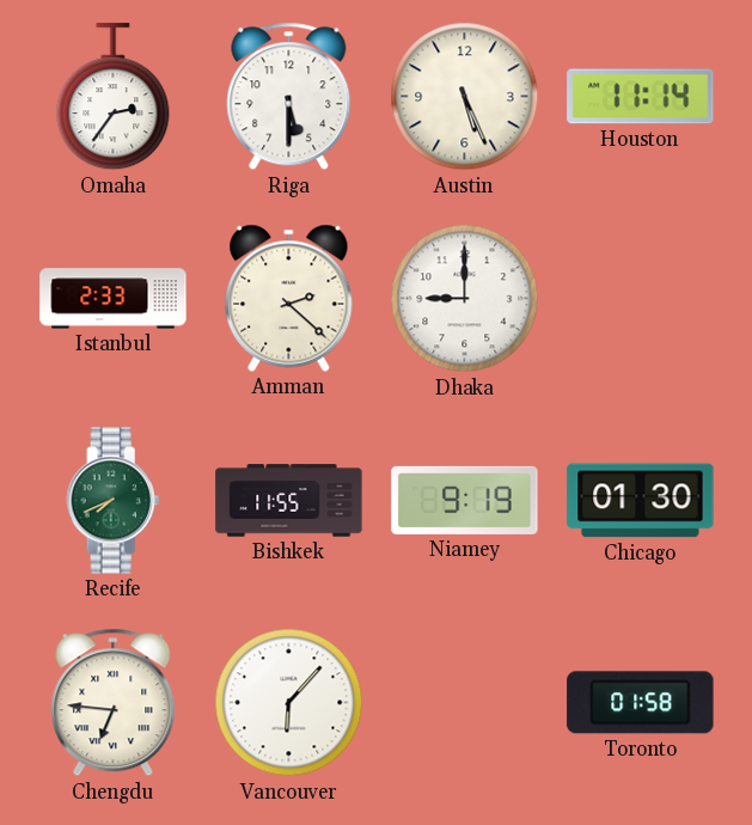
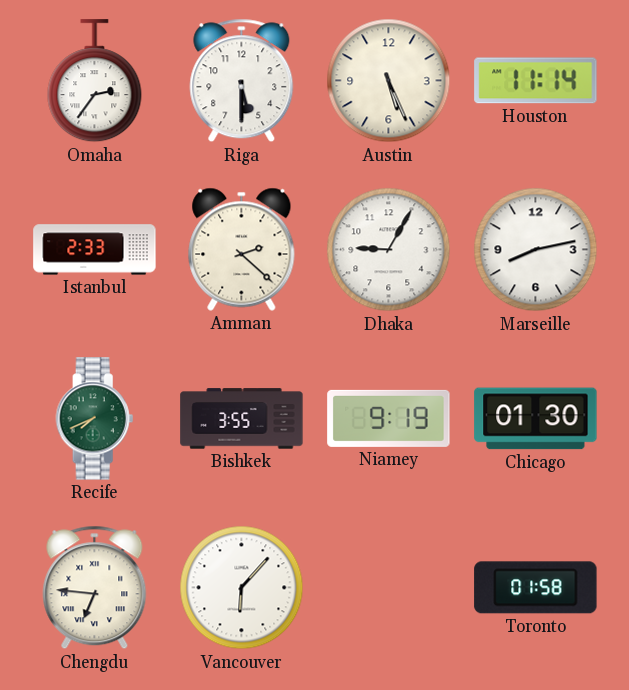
Dhaka: 9:00 -> 9:05
Marseille: none -> 8:13
Bishkek: 11:55 -> 3:55
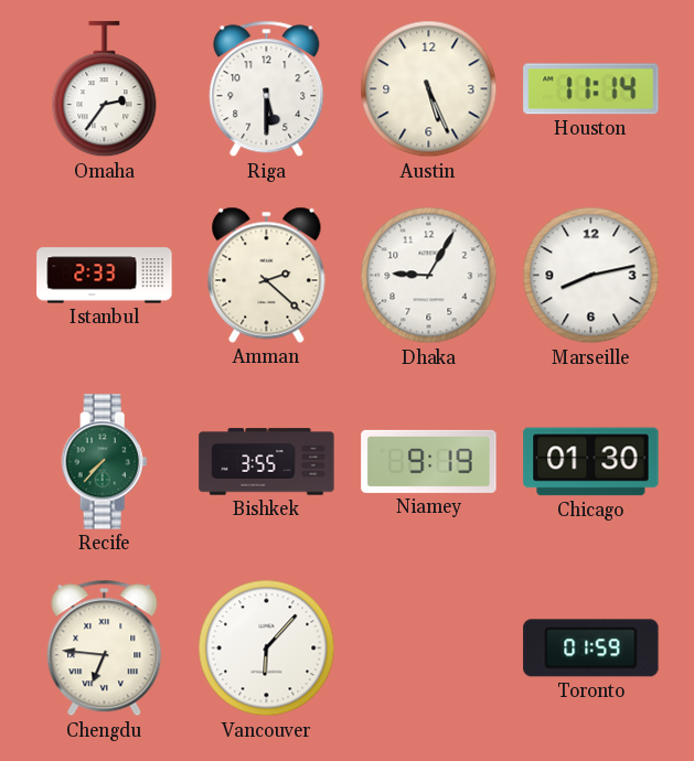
Recife: 7:41 -> 7:37
Toronto: 01:58 -> 01:59
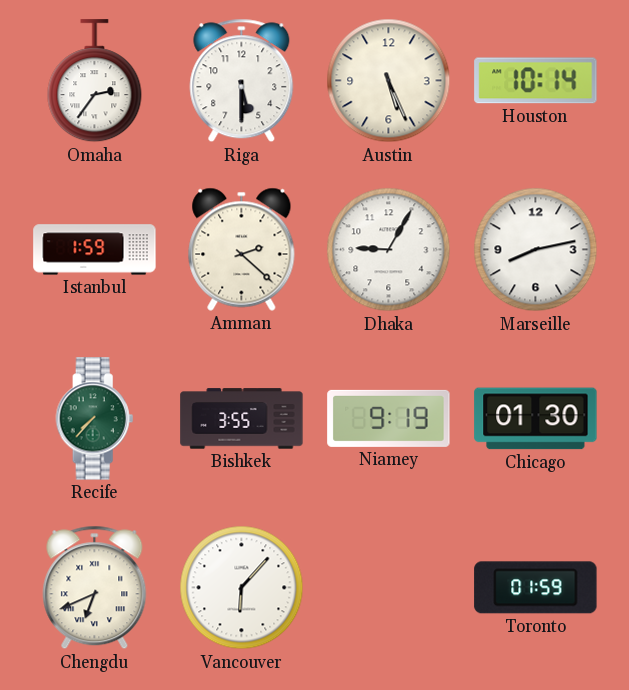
Houston: 11:14 -> 10:14
Istanbul: 2:33 -> 1:59
Chengdu: 6:46 -> 6:41
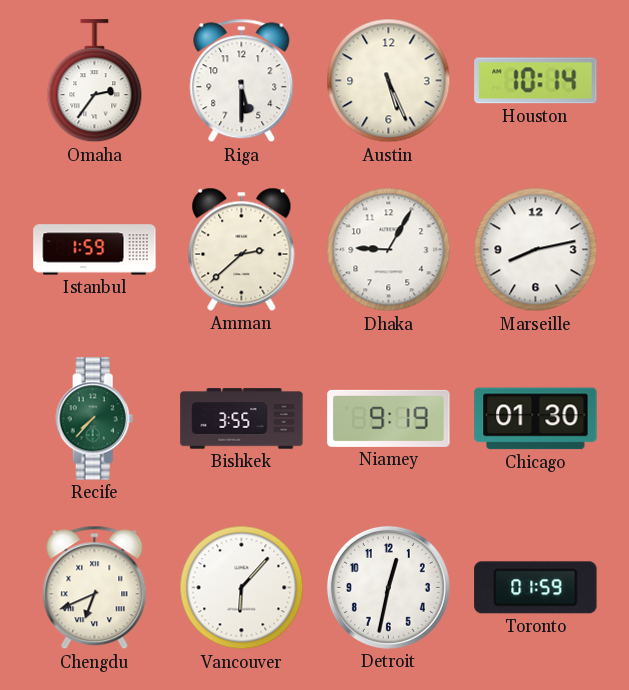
Amman: 2:22 -> 2:38
Detroit: none -> 12:32
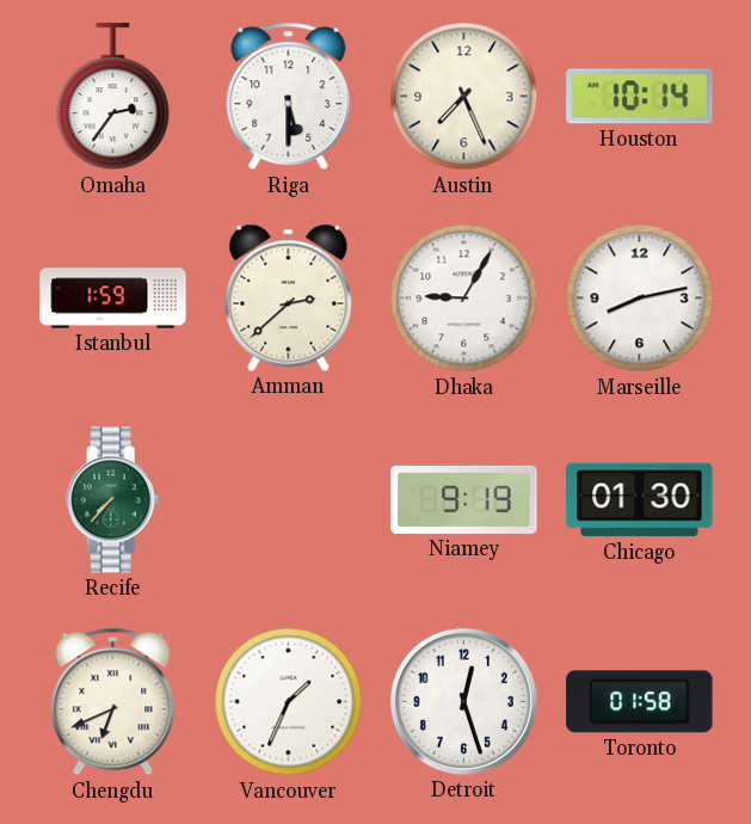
Austin: 5:26 -> 7:26
Bishkek: 3:55 -> none
Vancouver: 6:07 -> 1:34
Detroit: 12:32 -> 12:27
Toronto: 01:59 -> 01:58
